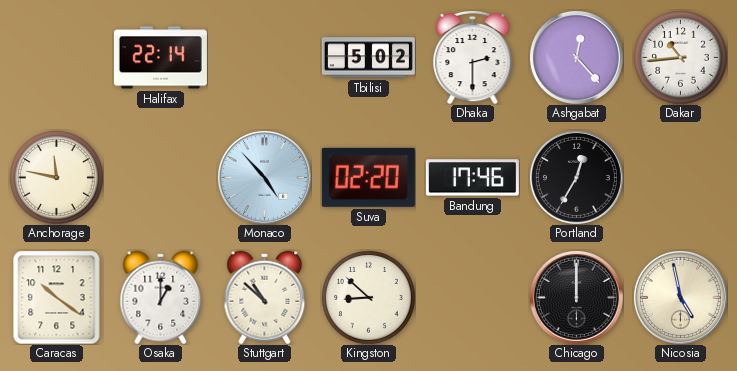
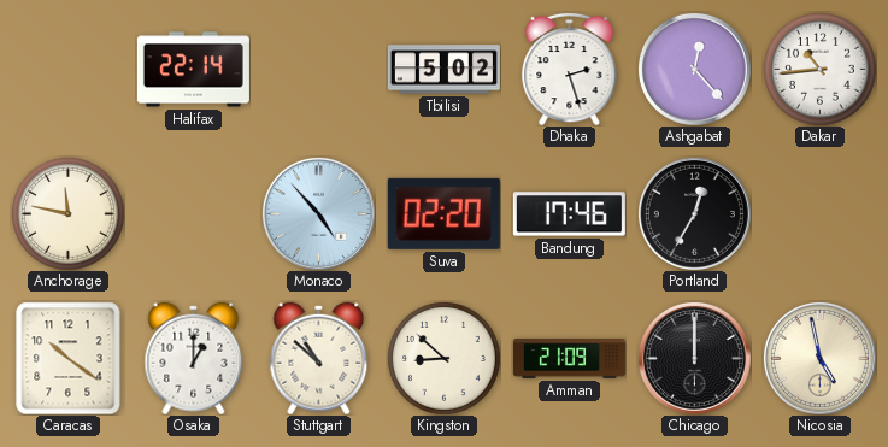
Dhaka: 2:30 -> 2:27
Amman: none -> 21:09
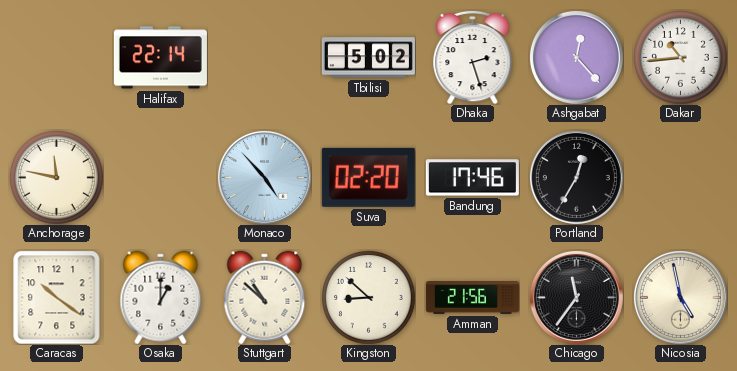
Amman: 21:09 -> 21:56
Chicago: 12:00 -> 11:36
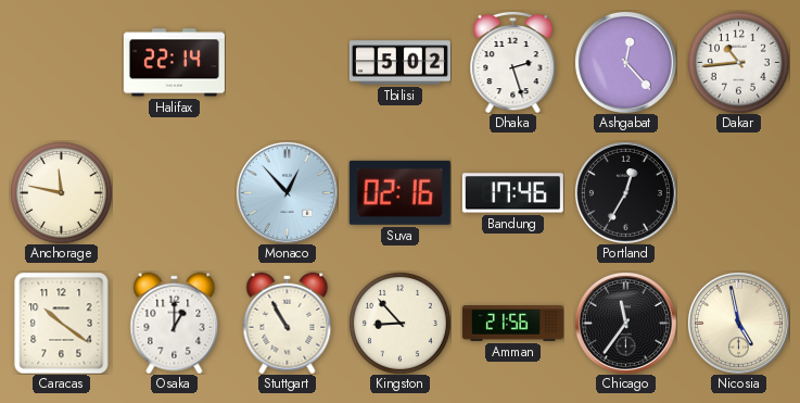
Monaco: 4:53 -> 12:53
Suva: 02:20 -> 02:16
Stuttgart: 10:52 -> 10:55
Kingston: 8:52 -> 8:53
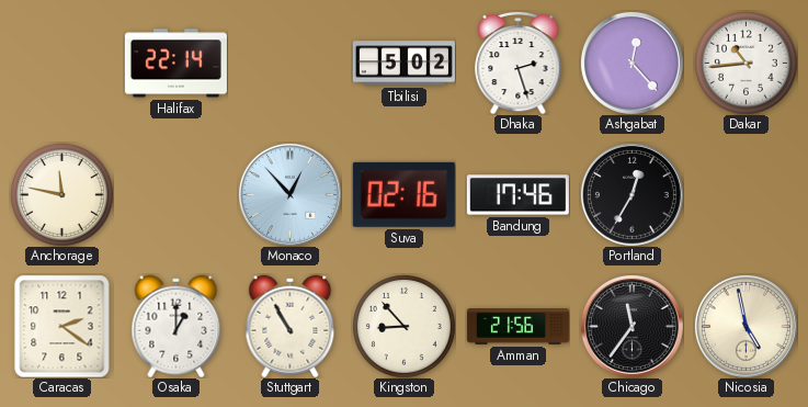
Caracas: 10:21 -> 2:21
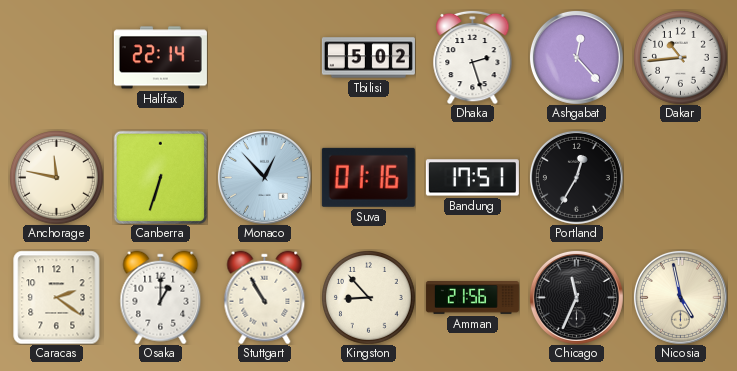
Canberra: none -> 6:33
Suva: 02:16 -> 01:16
Bandung: 17:46 -> 17:51
Chicago: 11:36 -> 11:34
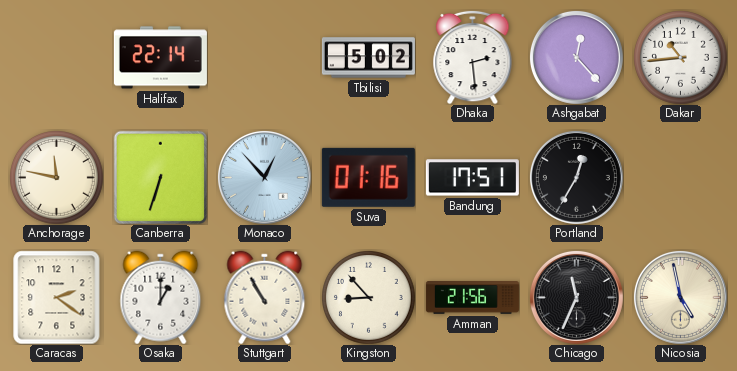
Dhaka: 2:27 -> 2:29
